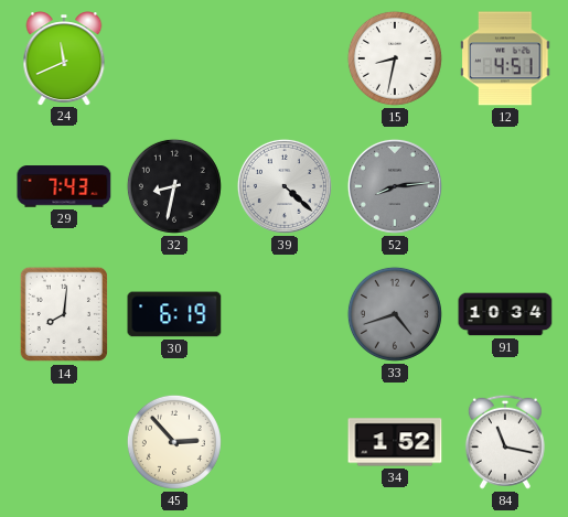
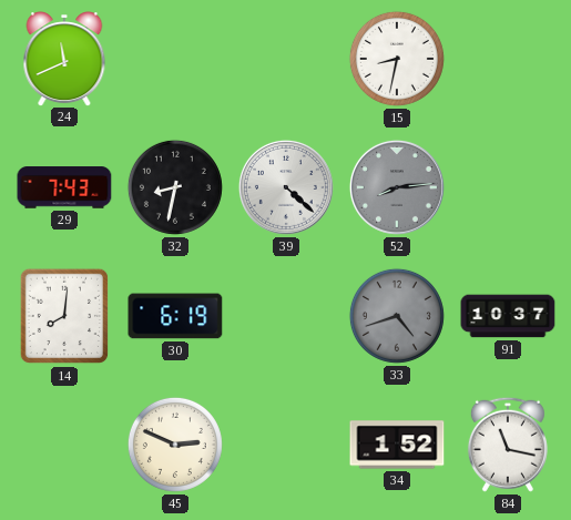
12: 4:51 -> none
91: 10:34 -> 10:37
45: 2:53 -> 2:49
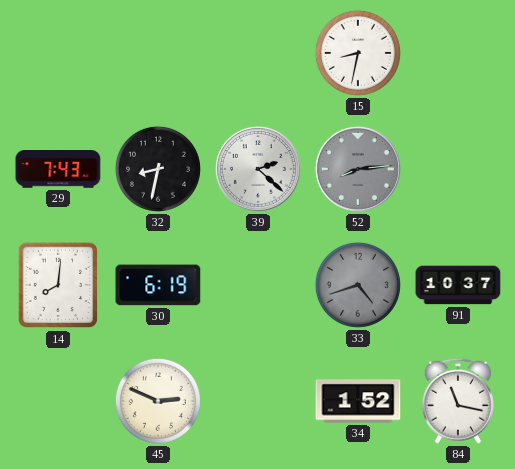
24: 11:41 -> none
39: 4:22 -> 2:22
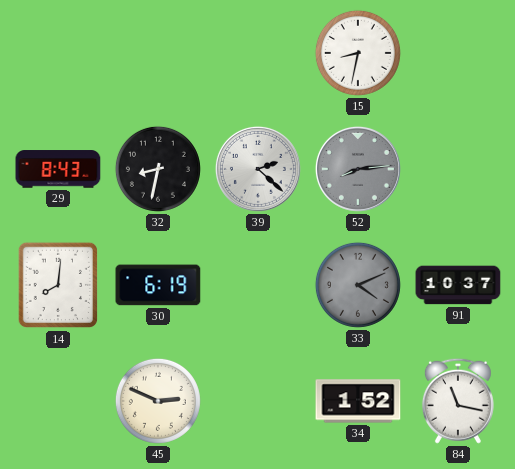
29: 7:43 -> 8:43
33: 4:42 -> 4:11
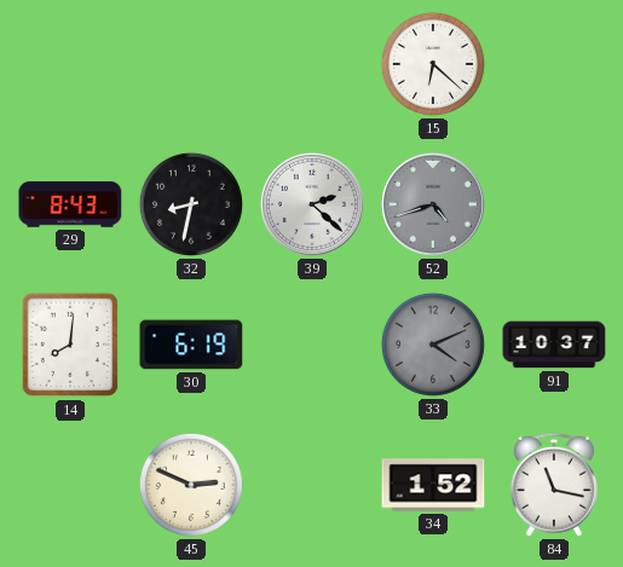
15: 8:32 -> 6:22
52: 8:14 -> 4:42
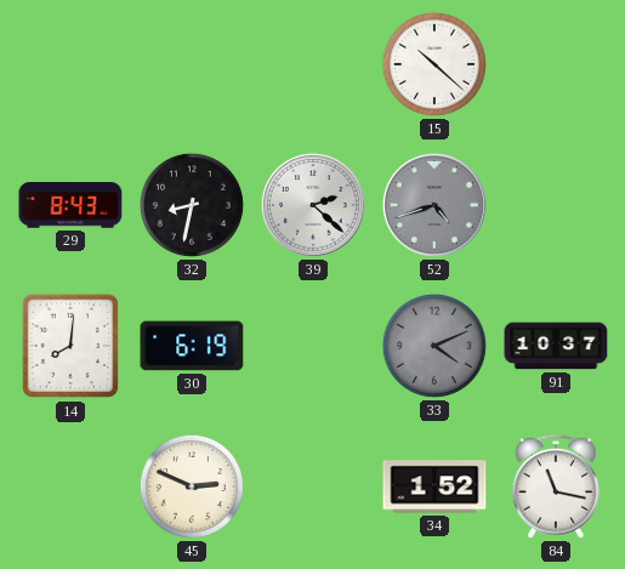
15: 6:22 -> 10:22
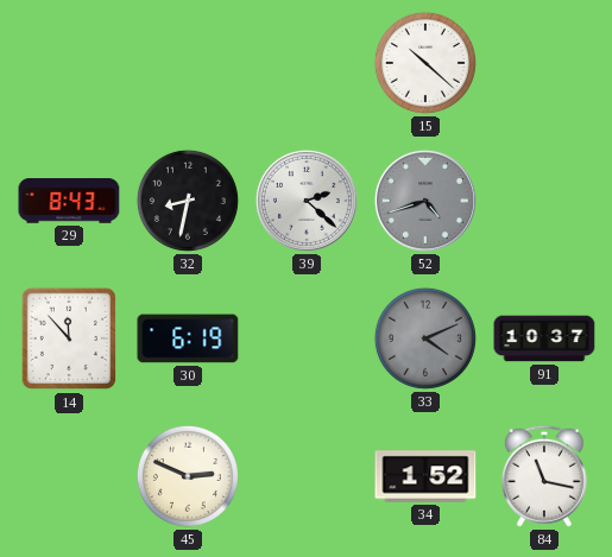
14: 8:01 -> 11:53
